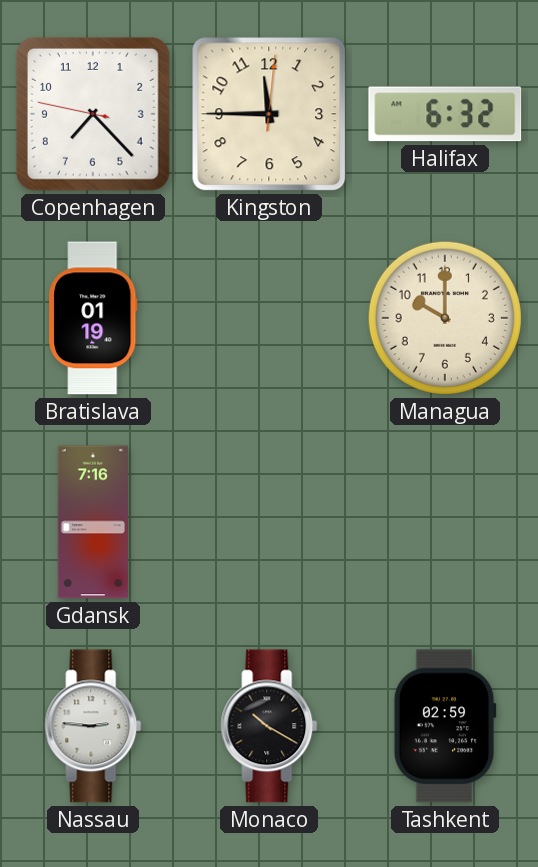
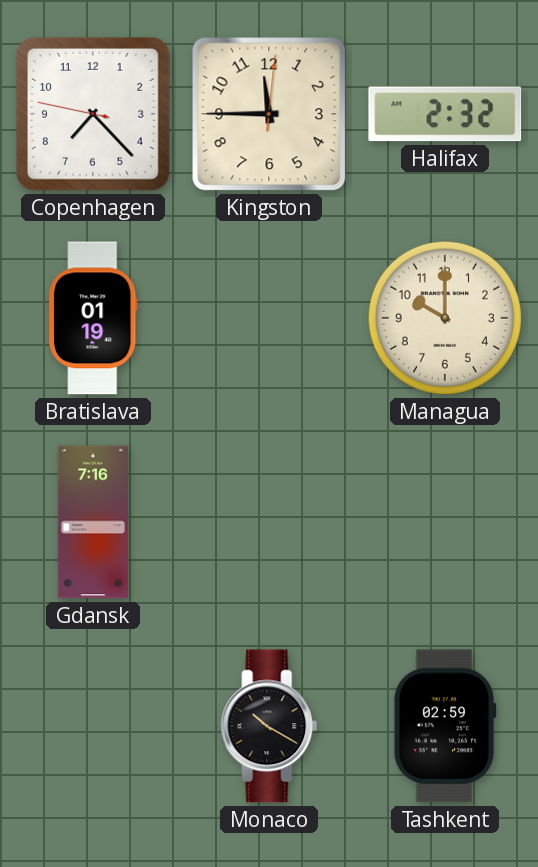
Halifax: 6:32 -> 2:32
Nassau: 2:46 -> none
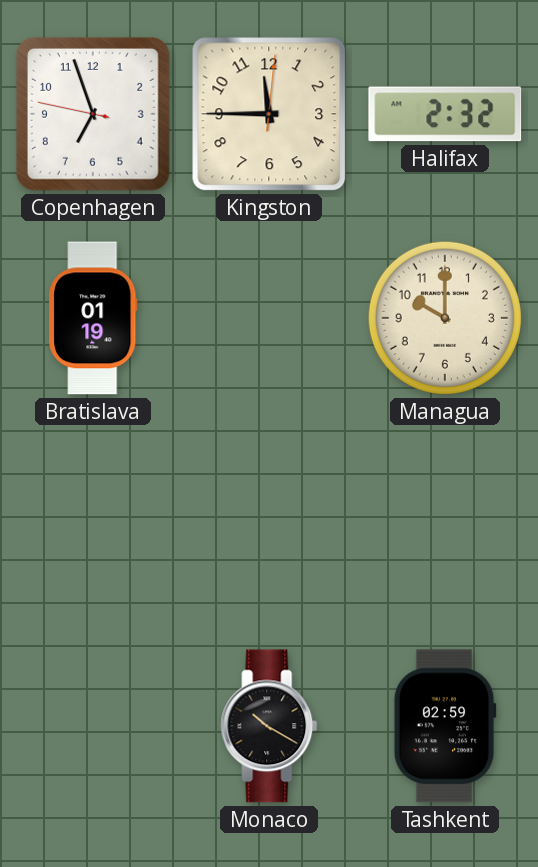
Copenhagen: 7:22 -> 6:56
Gdansk: 7:16 -> none
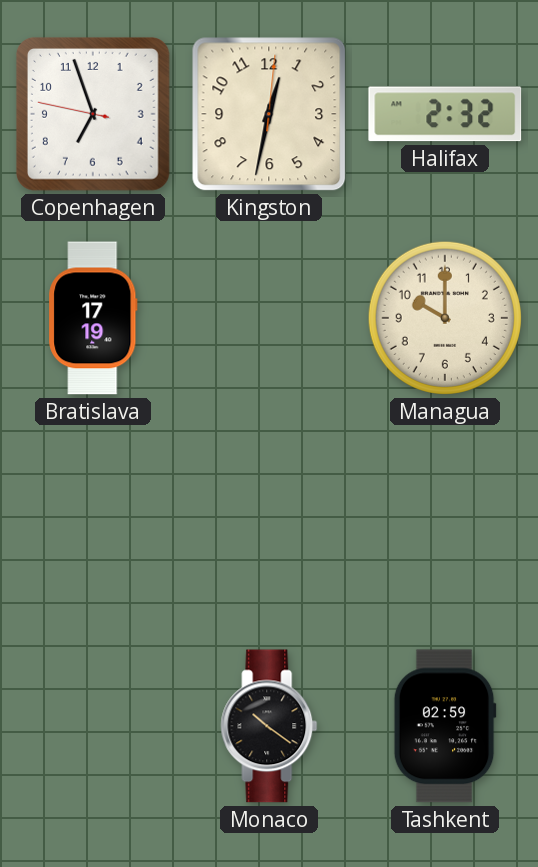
Kingston: 11:45 -> 12:32
Bratislava: 01:19 -> 17:19
Monaco: 10:20 -> 10:21
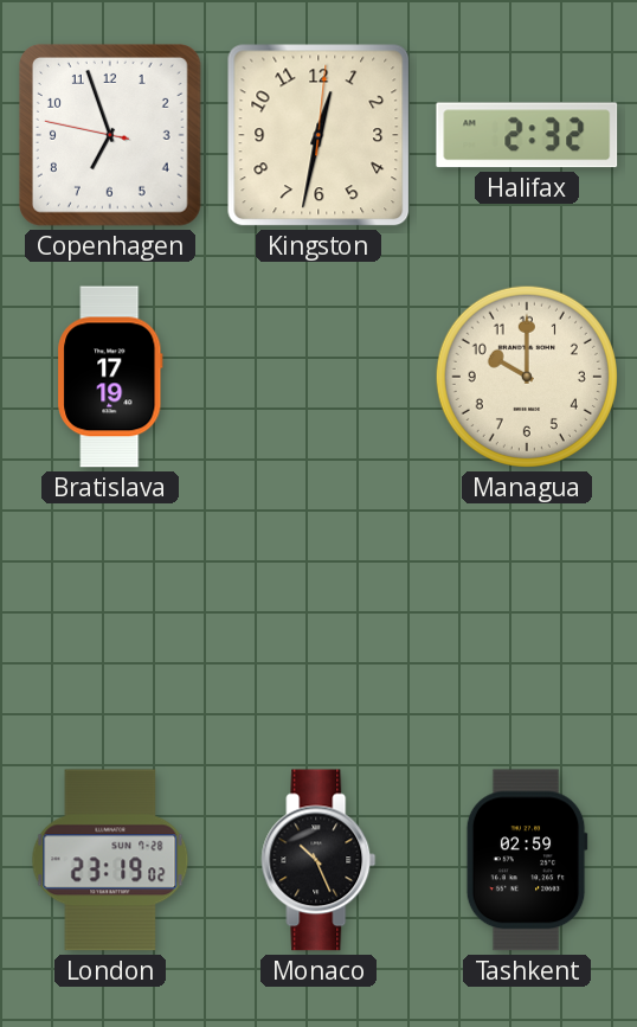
London: none -> 23:19
Monaco: 10:21 -> 10:26
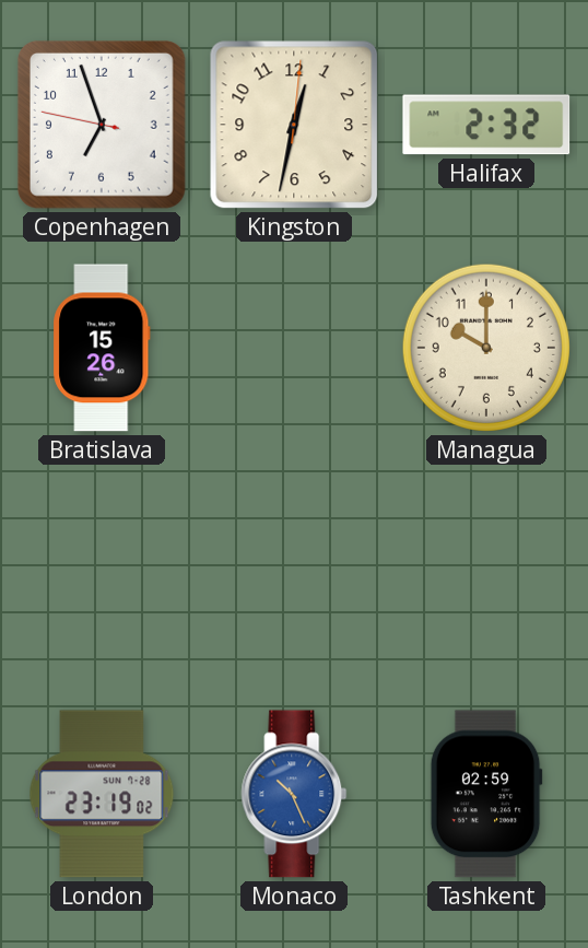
Bratislava: 17:19 -> 15:26
Monaco dial: black -> blue
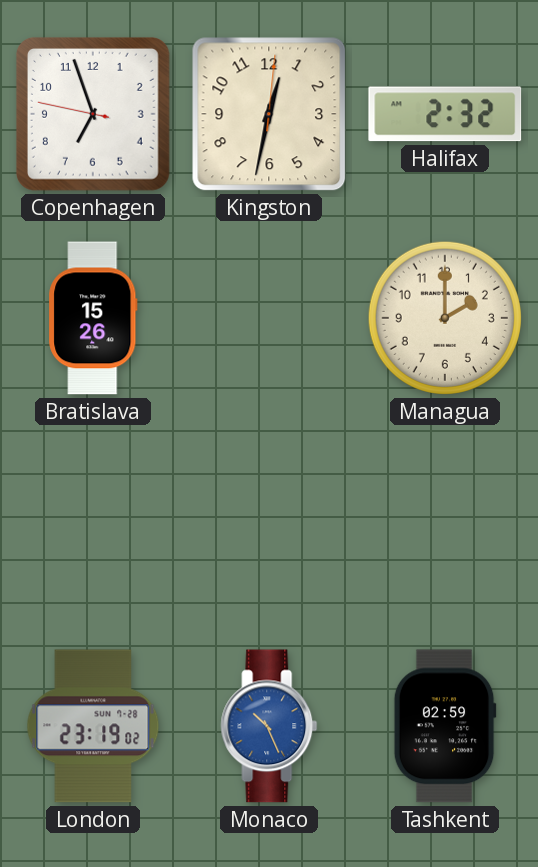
Managua: 10:00 -> 2:00
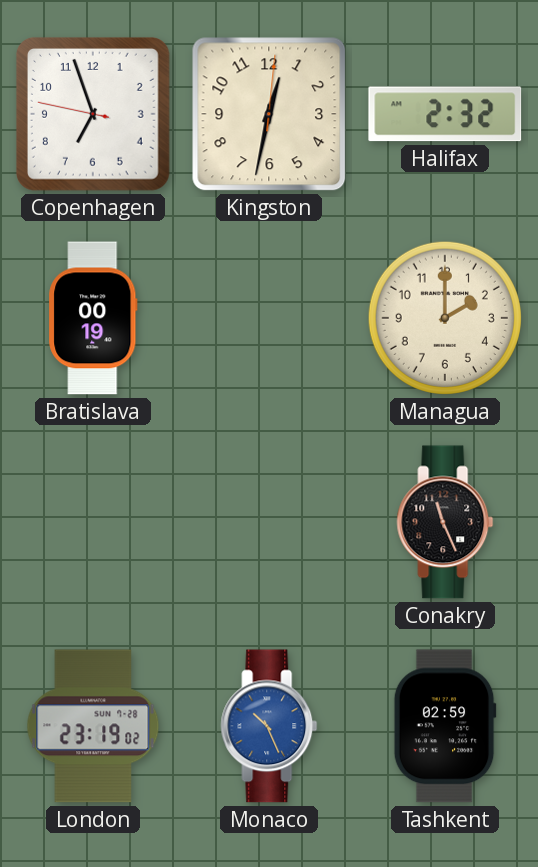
Bratislava: 15:26 -> 00:19
Conakry: none -> 11:26
